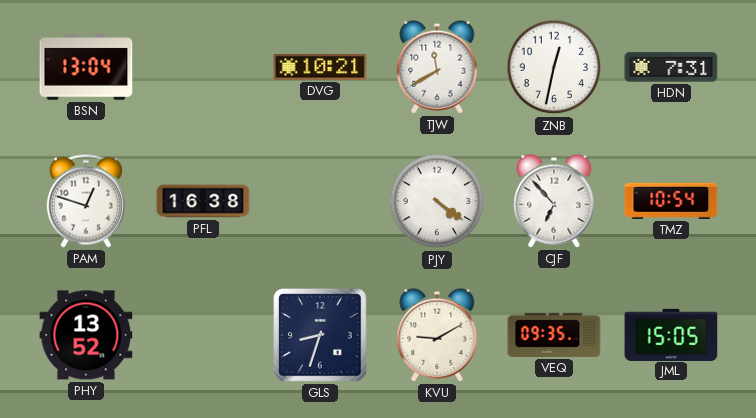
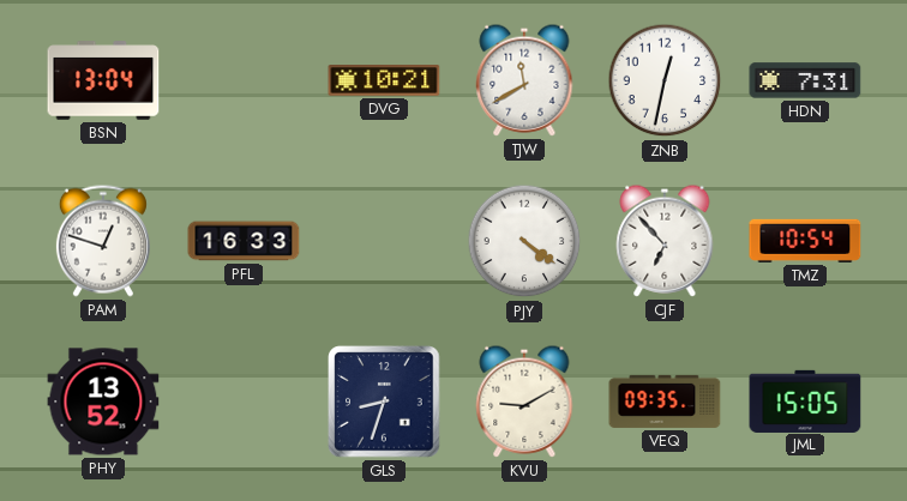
PFL: 16:38 -> 16:33
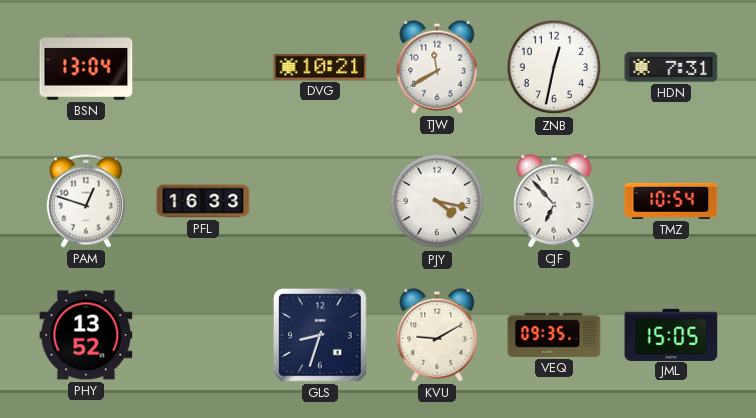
PJY: 4:21 -> 4:17
